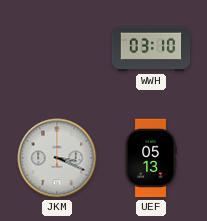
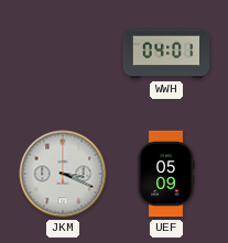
WWH: 03:10 -> 04:01
UEF: 05:13 -> 05:09
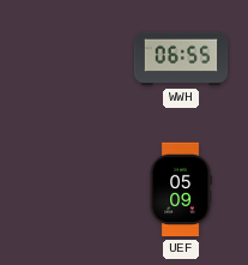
WWH: 04:01 -> 06:55
JKM: 3:19 -> none
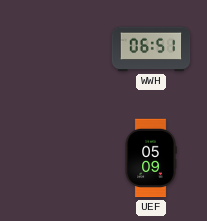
WWH: 06:55 -> 06:51
